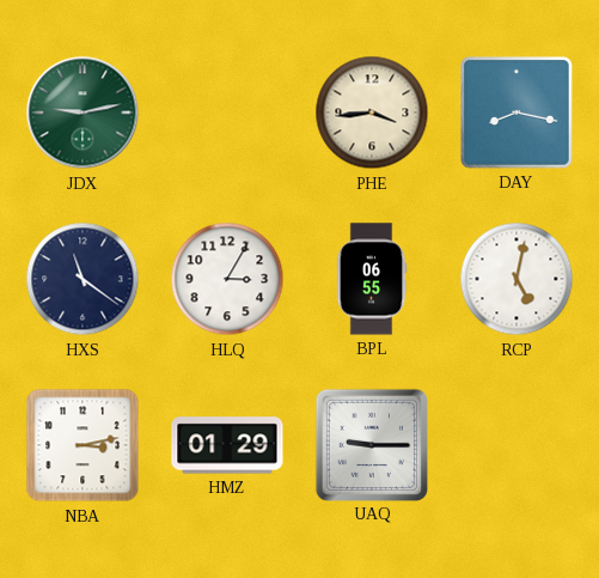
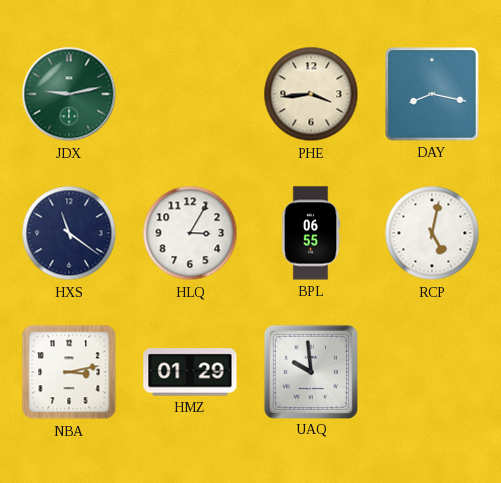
UAQ: 9:15 -> 9:59
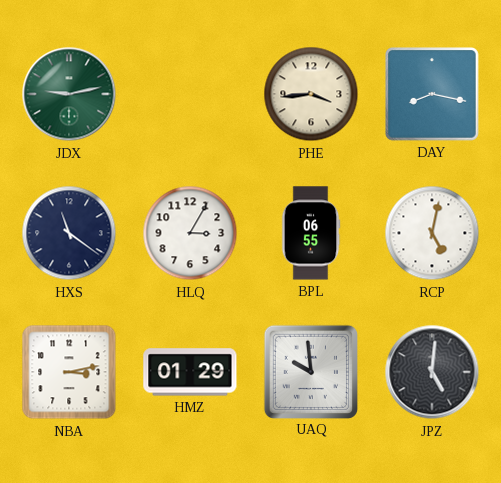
JPZ: none -> 5:01
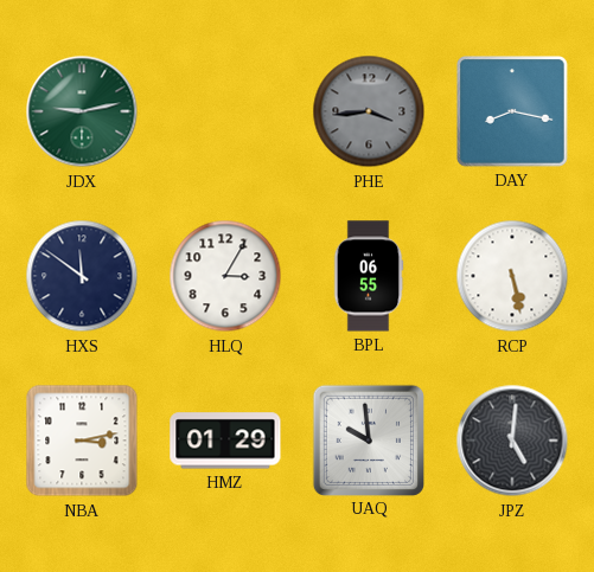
PHE dial: cream -> grey
HXS: 11:21 -> 11:51
RCP: 5:02 -> 5:28
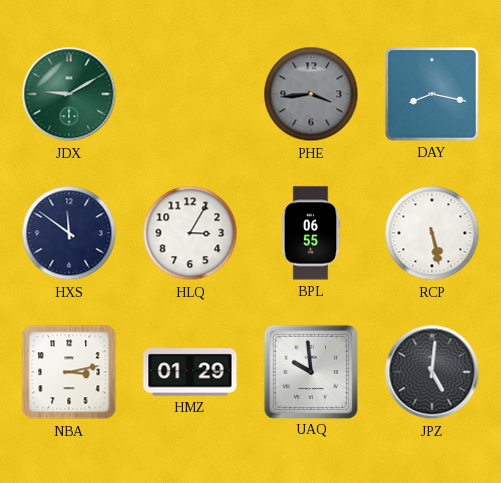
JDX: 9:13 -> 9:10
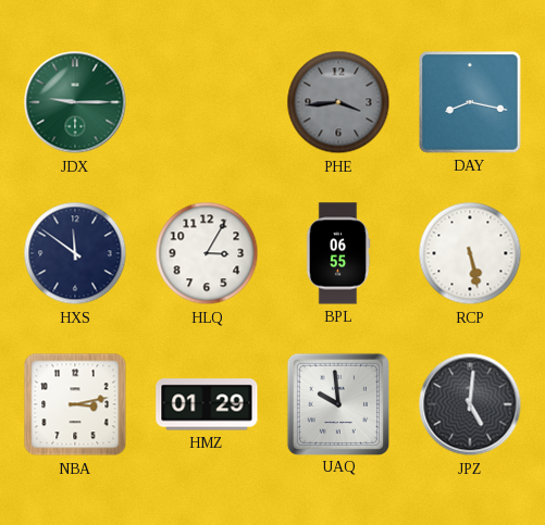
JDX: 9:10 -> 9:15
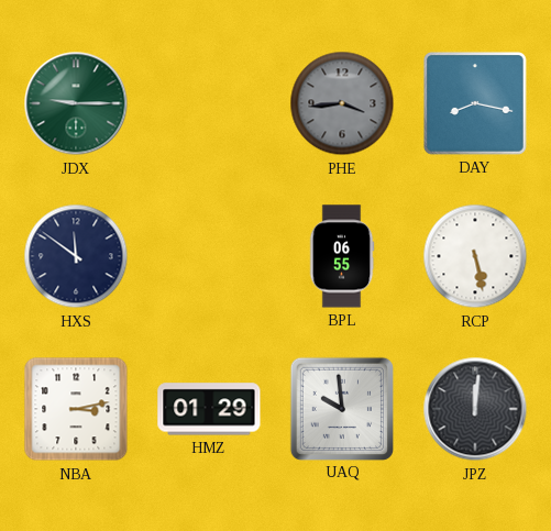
HLQ: 3:05 -> none
JPZ: 5:01 -> 12:01
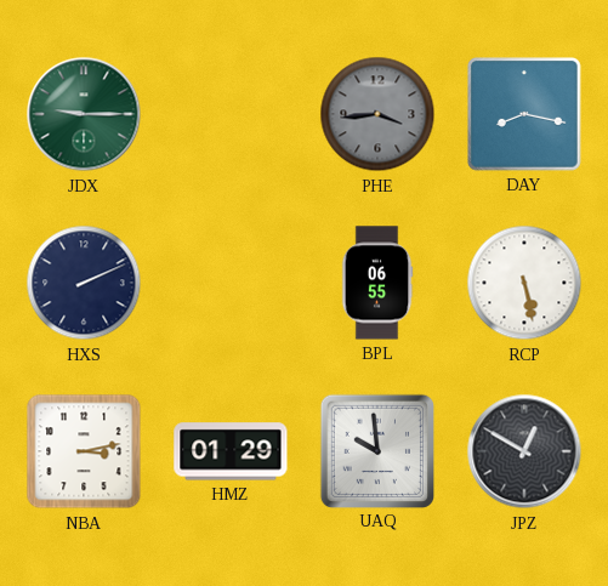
HXS: 11:51 -> 2:11
JPZ: 12:01 -> 12:50
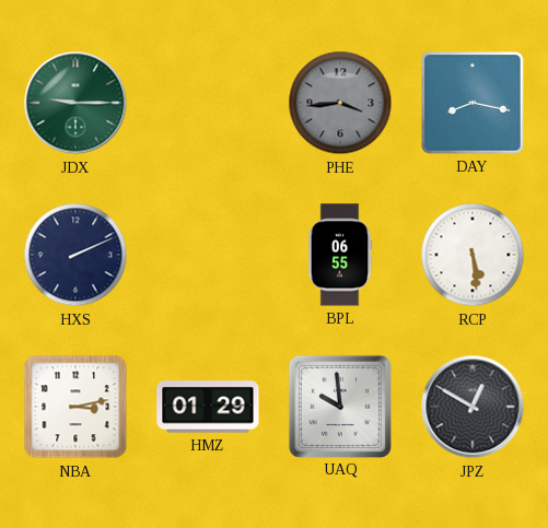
RCP: 5:28 -> 5:29
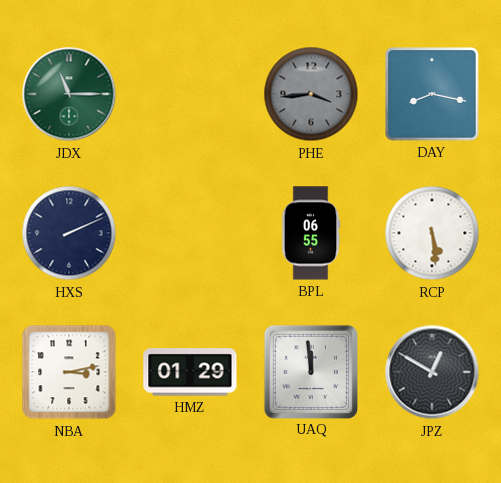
JDX: 9:15 -> 11:15
UAQ: 9:59 -> 11:59
